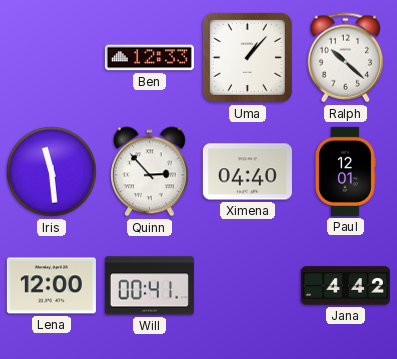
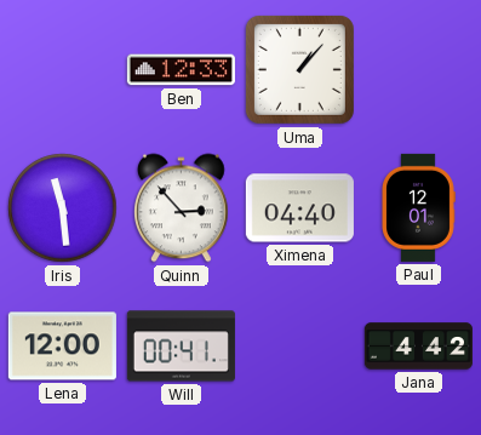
Ralph: 10:22 -> none
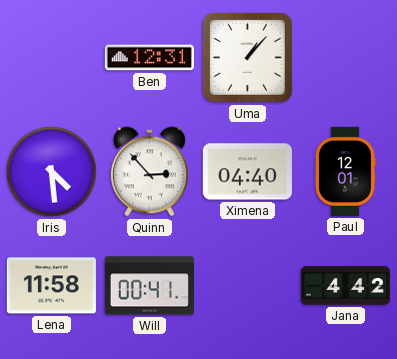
Ben: 12:33 -> 12:31
Iris: 11:29 -> 4:29
Lena: 12:00 -> 11:58
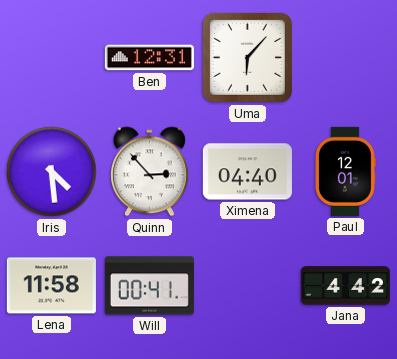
Uma: 1:07 -> 6:07
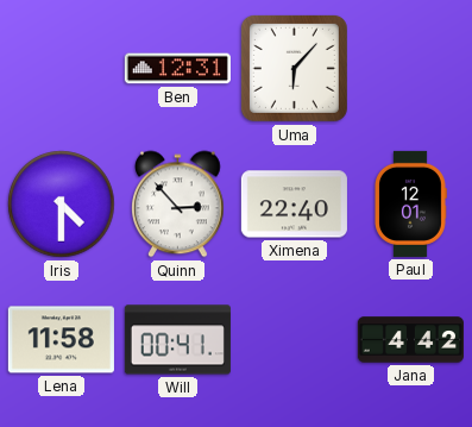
Iris: 4:29 -> 4:30
Ximena: 04:40 -> 22:40
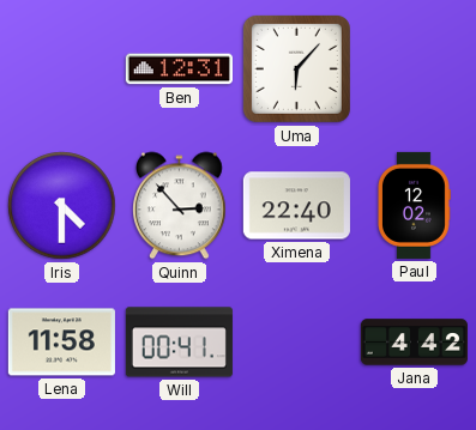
Paul: 12:01 -> 12:02
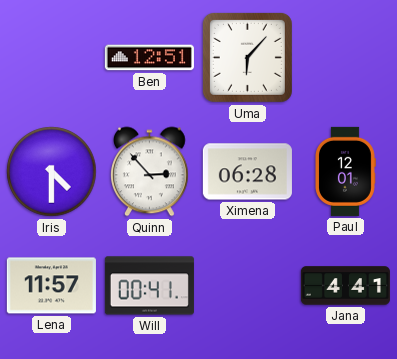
Ben: 12:31 -> 12:51
Ximena: 22:40 -> 06:28
Paul: 12:02 -> 12:01
Lena: 11:58 -> 11:57
Jana: 4:42 -> 4:41
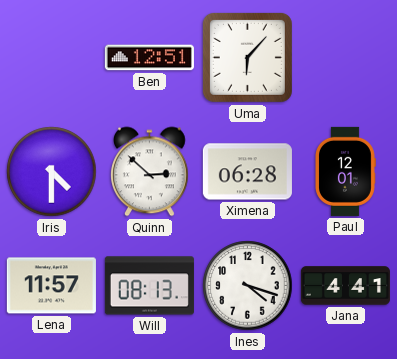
Quinn: 2:53 -> 2:52
Will: 00:41 -> 08:13
Ines: none -> 4:18
